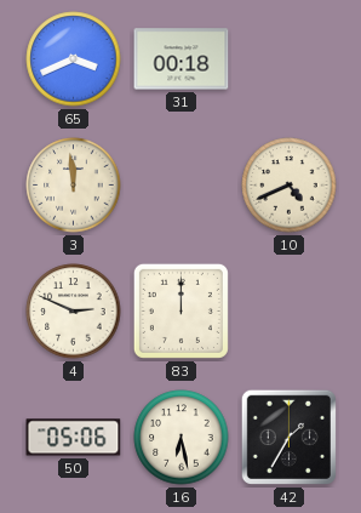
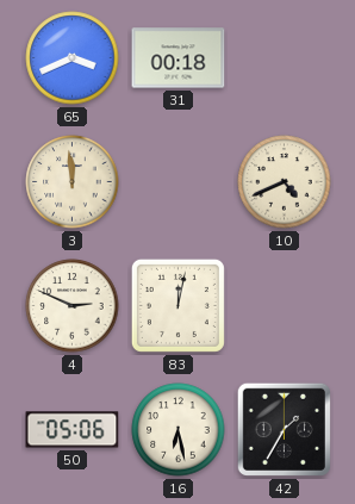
83: 12:00 -> 12:02
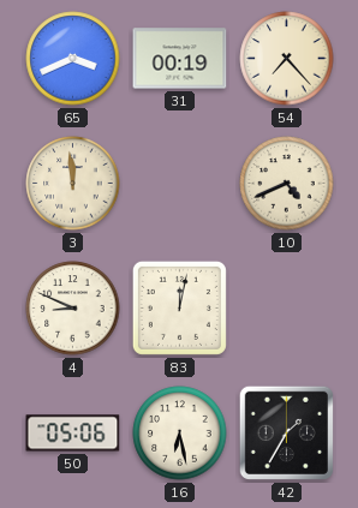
31: 00:18 -> 00:19
54: none -> 7:23
4: 2:49 -> 8:49
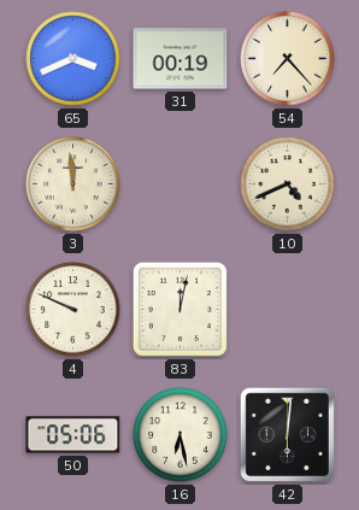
4: 8:49 -> 9:49
42: 1:35 -> 6:01
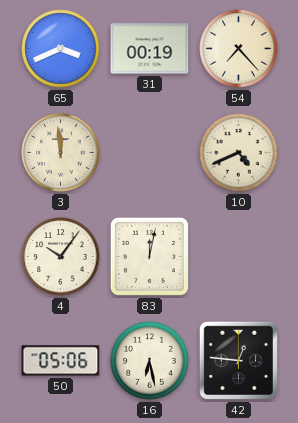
4: 9:49 -> 10:06
42: 6:01 -> 12:46
